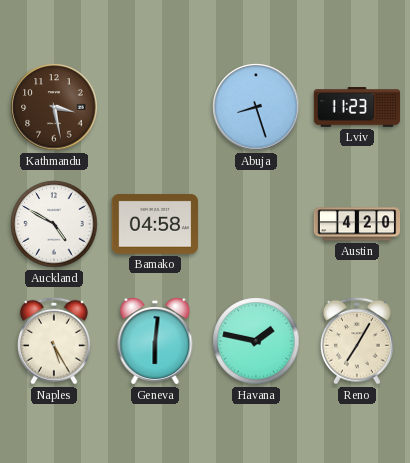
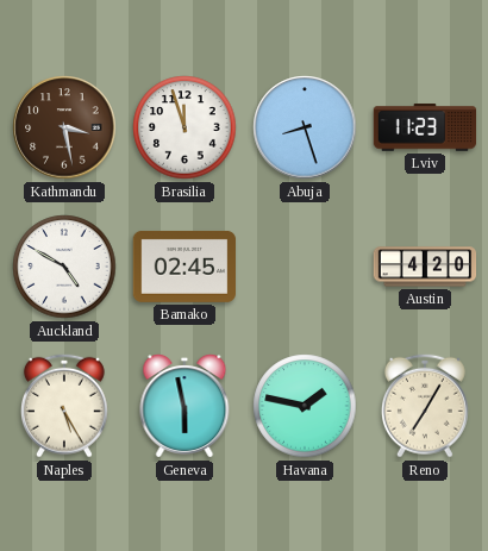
Brasilia: none -> 11:57
Bamako: 04:58 -> 02:45
Geneva: 6:01 -> 5:58
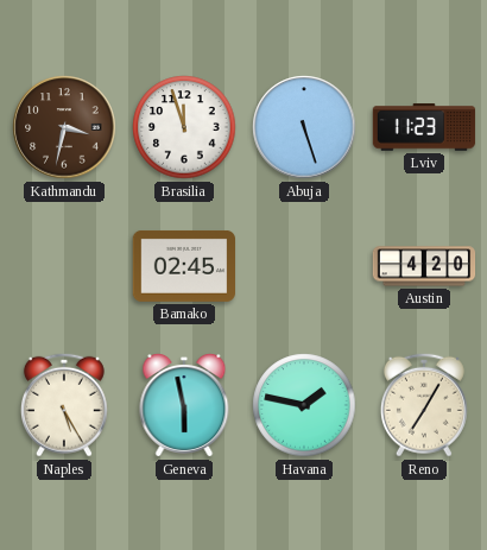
Kathmandu: 3:28 -> 3:32
Abuja: 8:27 -> 5:27
Auckland: 4:50 -> none
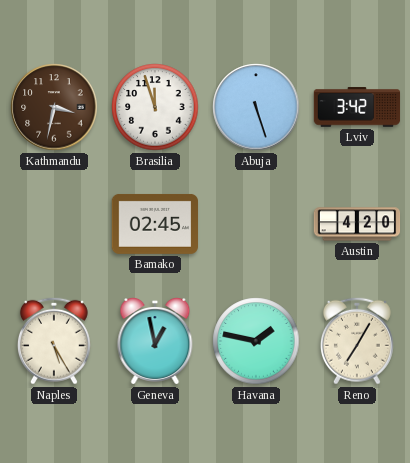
Lviv: 11:23 -> 3:42
Geneva: 5:58 -> 12:58
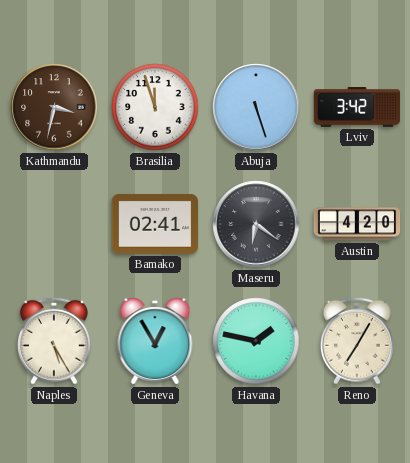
Bamako: 02:45 -> 02:41
Maseru: none -> 6:21
Geneva: 12:58 -> 12:55
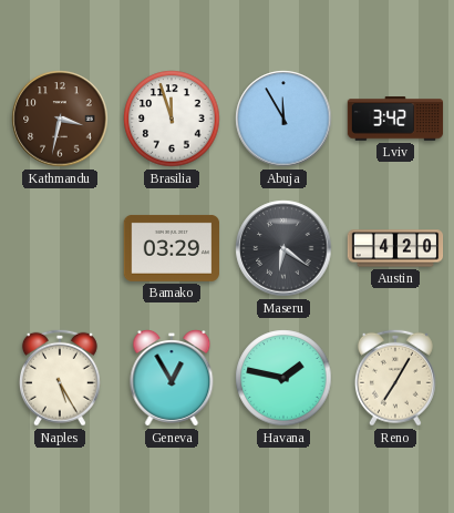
Abuja: 5:27 -> 11:55
Bamako: 02:41 -> 03:29
